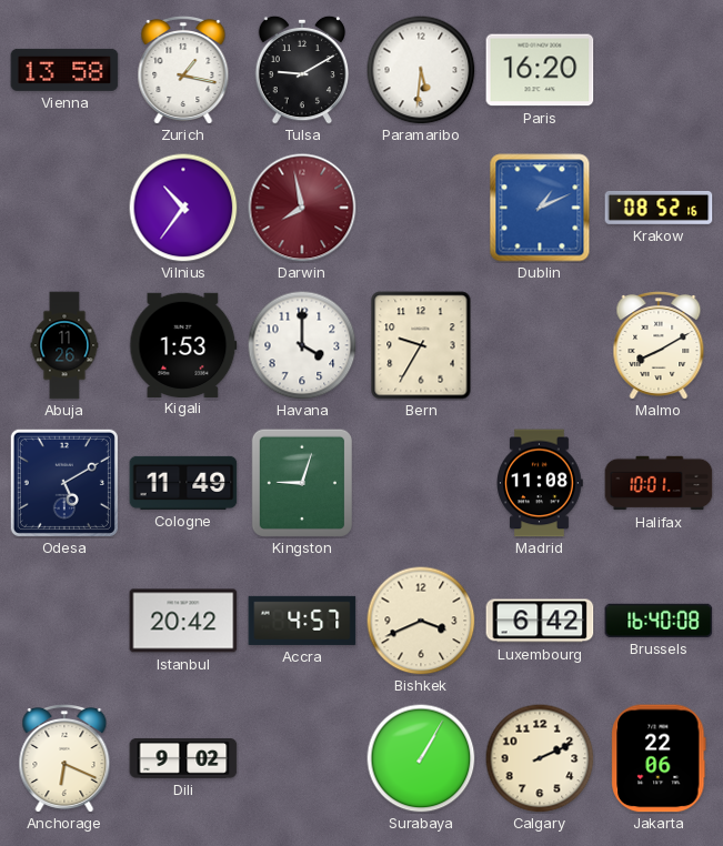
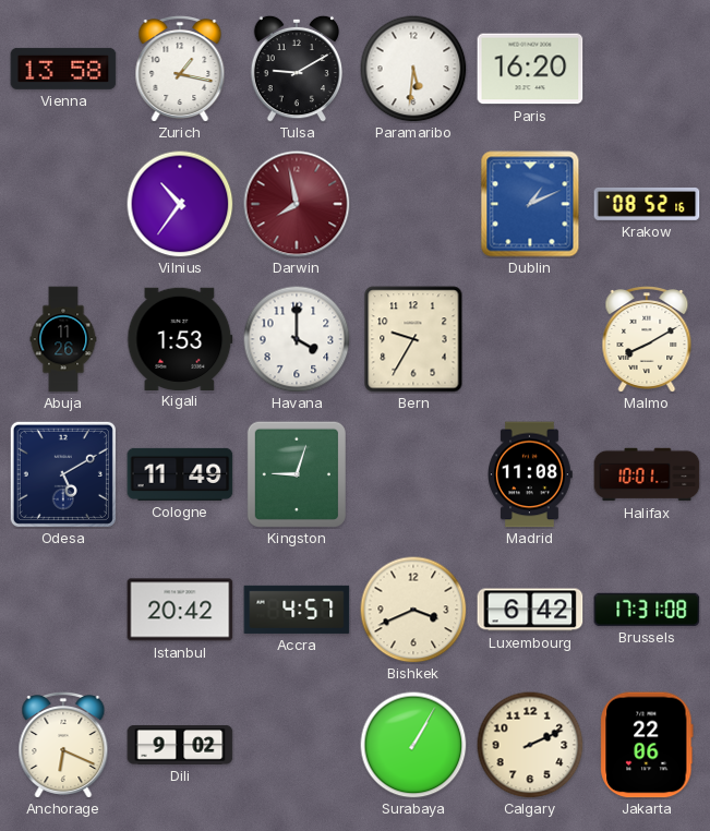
Brussels: 16:40 -> 17:31
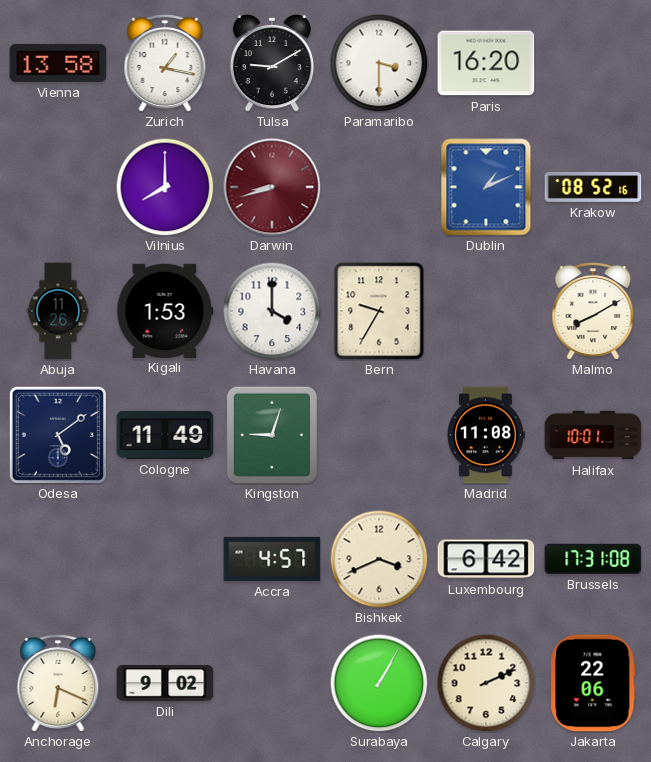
Paramaribo: 5:31 -> 3:30
Vilnius: 10:36 -> 8:00
Darwin: 7:58 -> 8:42
Odesa: 5:10 -> 5:09
Istanbul: 20:42 -> none
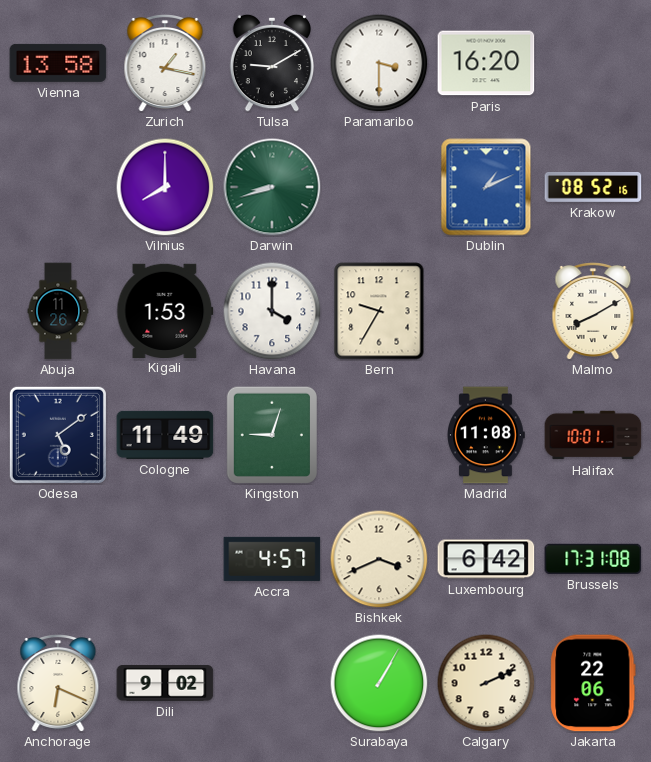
Darwin dial: burgundy -> green
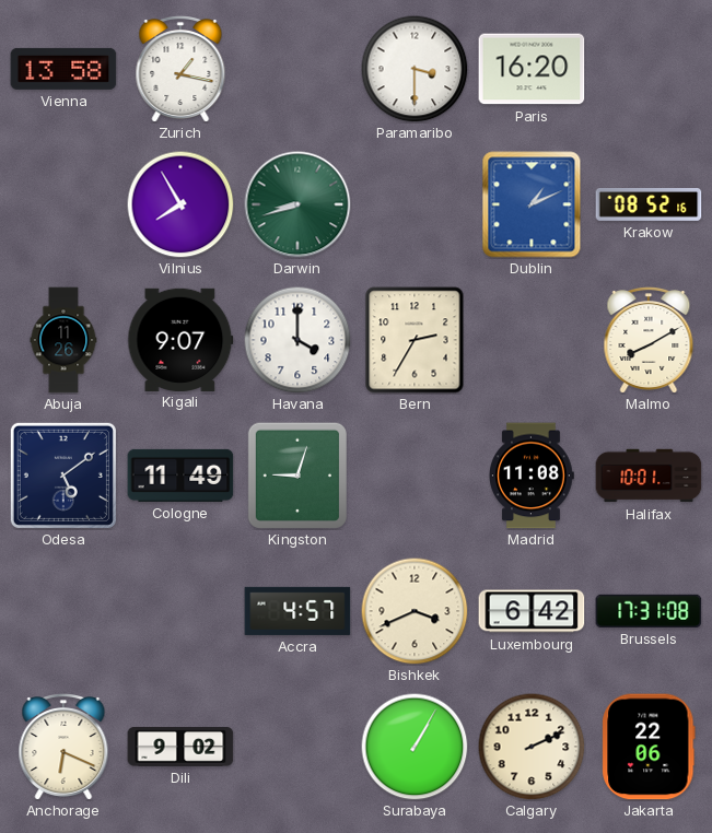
Tulsa: 9:10 -> none
Vilnius: 8:00 -> 7:55
Kigali: 1:53 -> 9:07
Bern: 9:35 -> 2:35
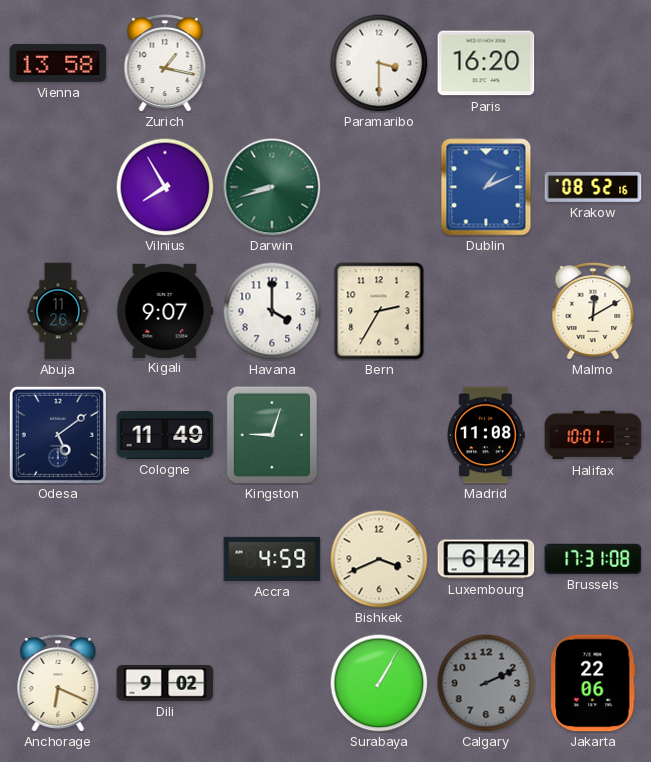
Malmo: 8:10 -> 12:10
Accra: 4:57 -> 4:59
Calgary dial: cream -> grey
